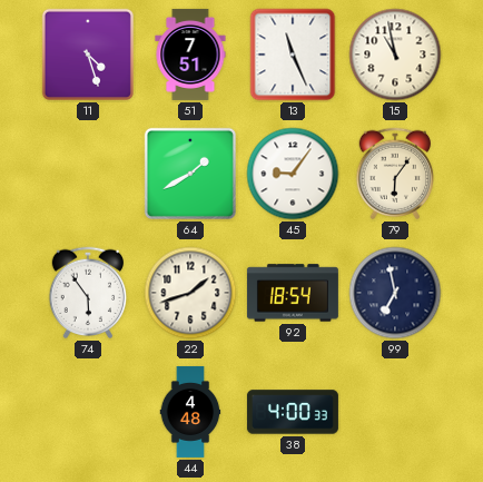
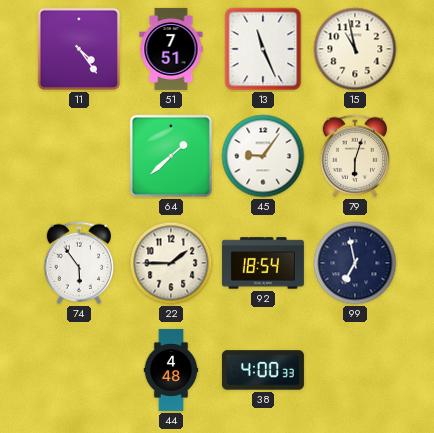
11: 4:27 -> 4:24
64: 1:40 -> 1:38
79: 6:06 -> 6:03
22: 1:42 -> 1:45
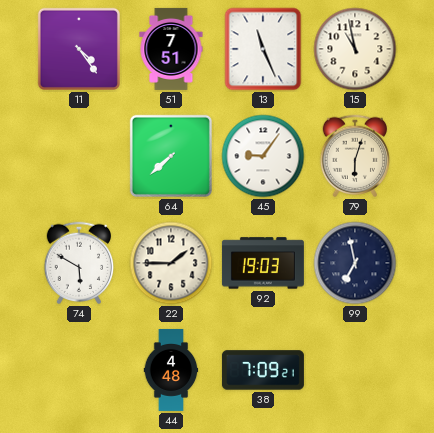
64: 1:38 -> 7:38
74: 5:54 -> 5:50
92: 18:54 -> 19:03
38: 4:00 -> 7:09
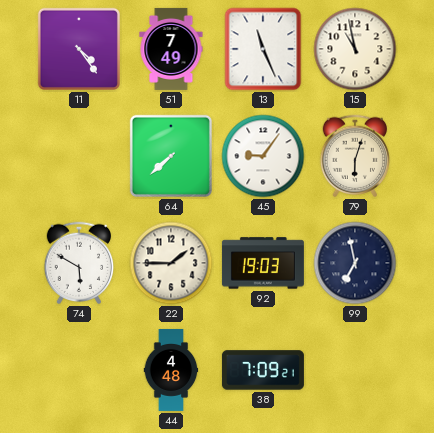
51: 7:51 -> 7:49
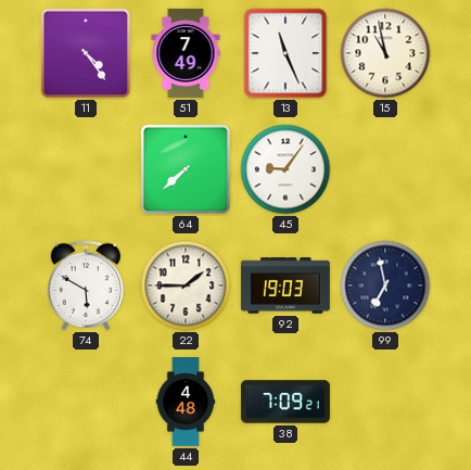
79: 6:03 -> none
